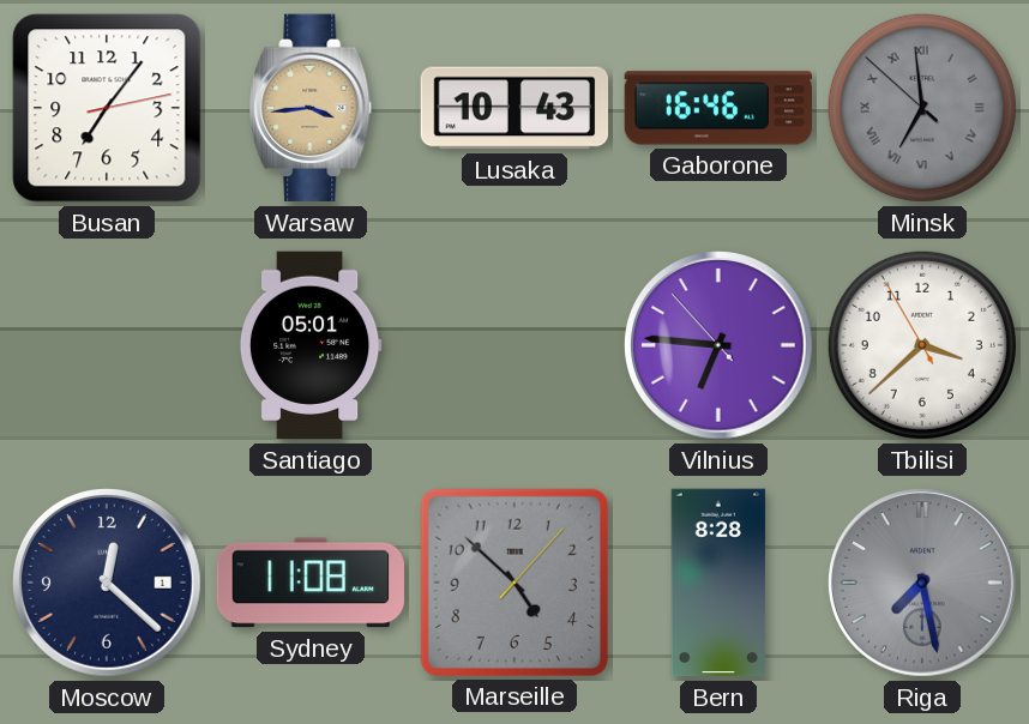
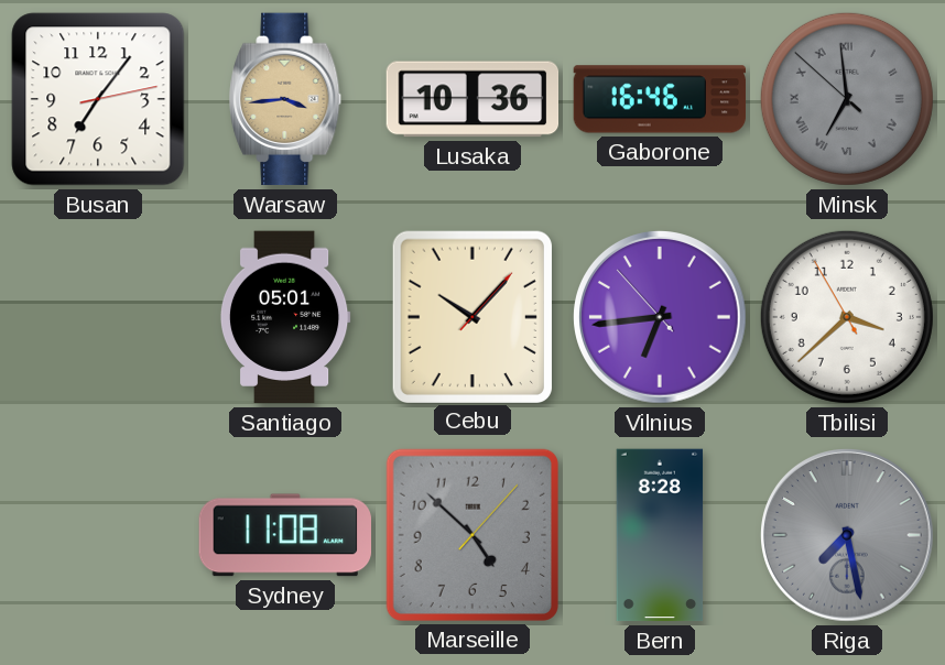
Lusaka: 10:43 -> 10:36
Cebu: none -> 10:07
Vilnius: 6:45 -> 6:43
Moscow: 12:22 -> none
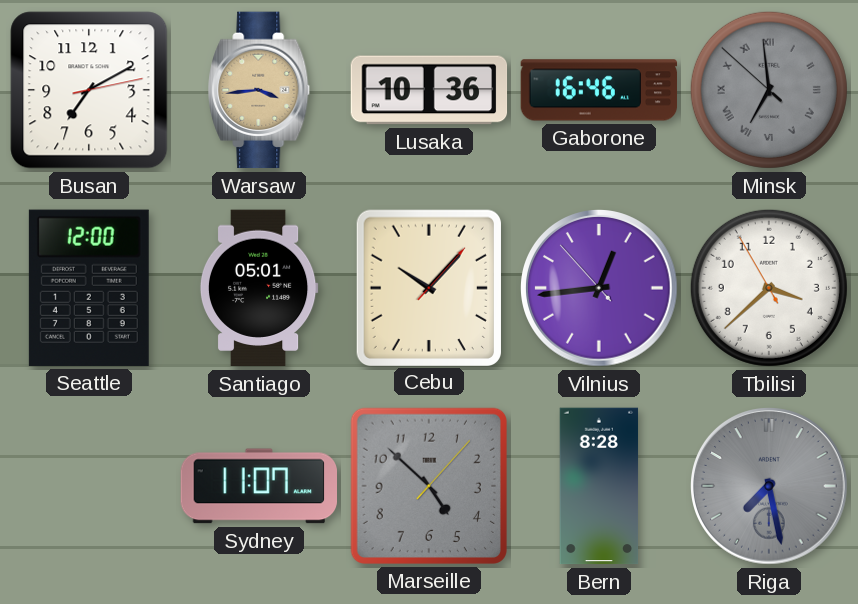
Busan: 7:06 -> 7:10
Seattle: none -> 12:00
Vilnius: 6:43 -> 12:43
Sydney: 11:08 -> 11:07
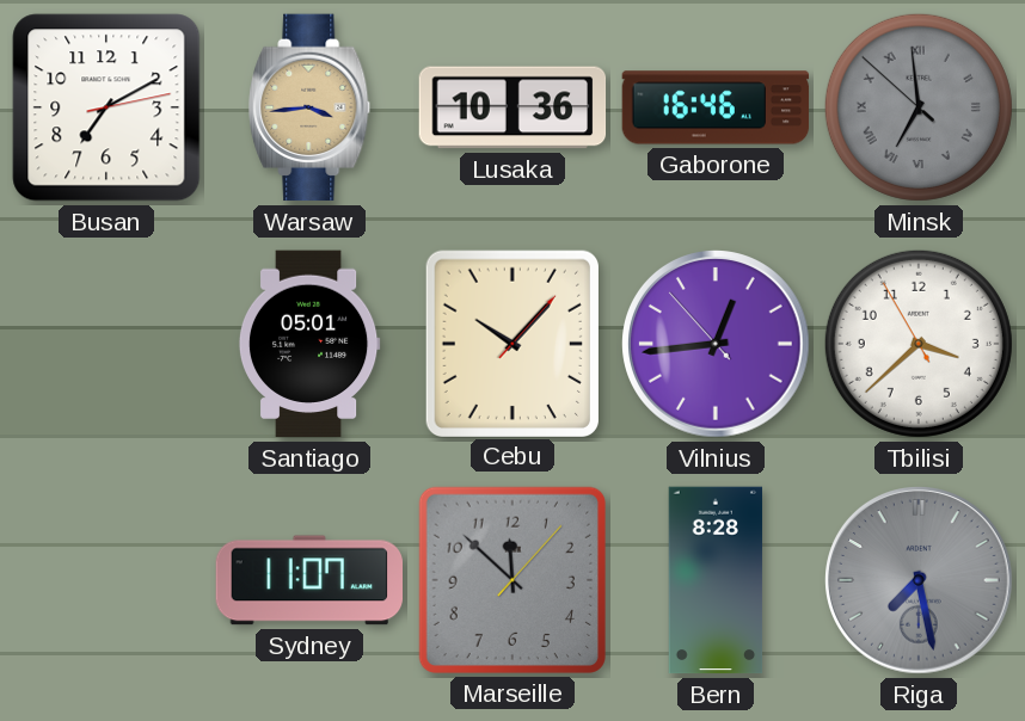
Seattle: 12:00 -> none
Marseille: 4:52 -> 11:52
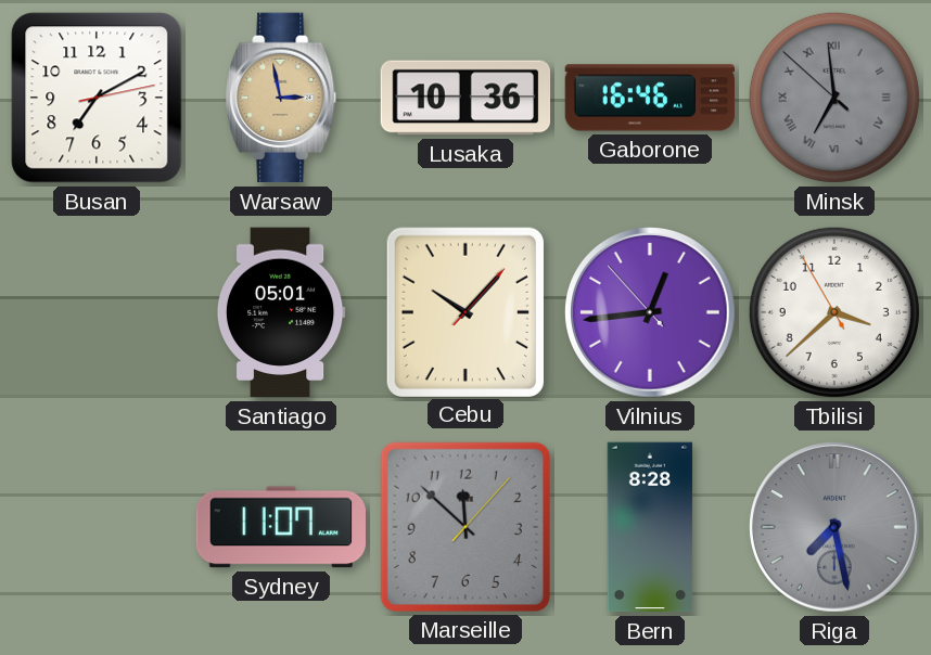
Warsaw: 3:44 -> 2:58
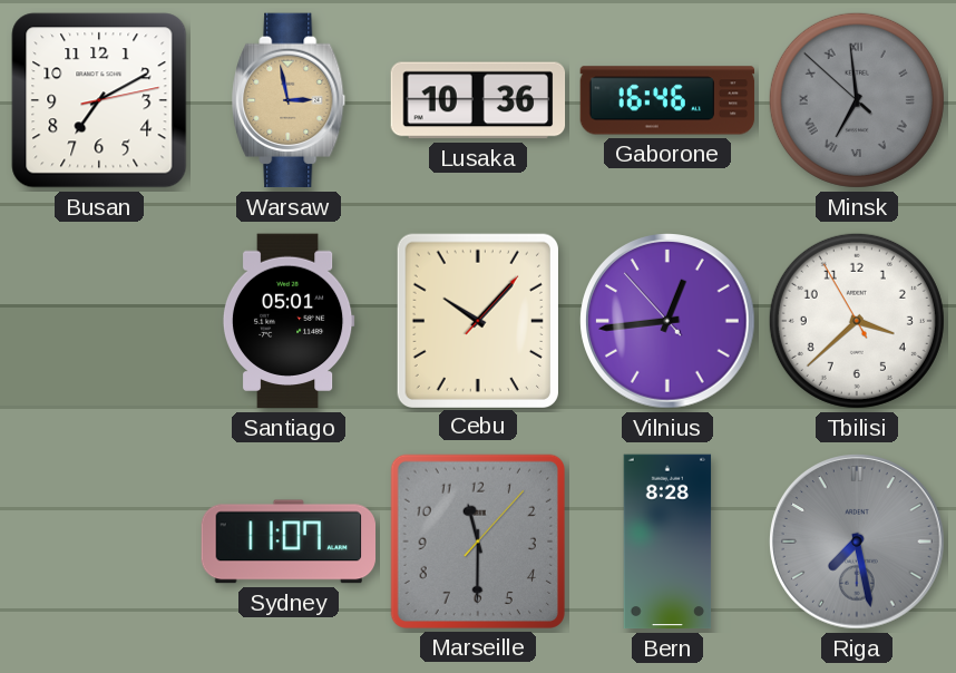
Marseille: 11:52 -> 11:30
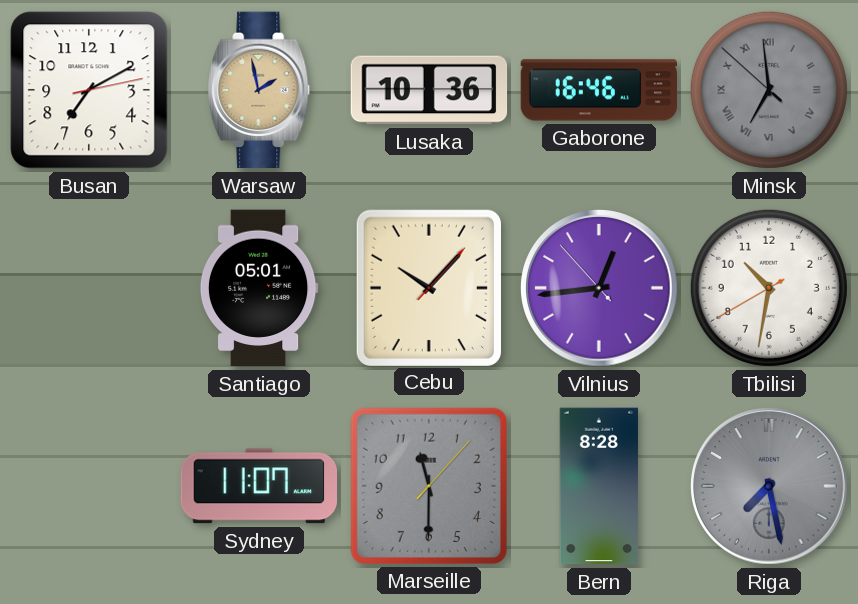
Warsaw: 2:58 -> 1:58
Tbilisi: 3:37 -> 10:31
